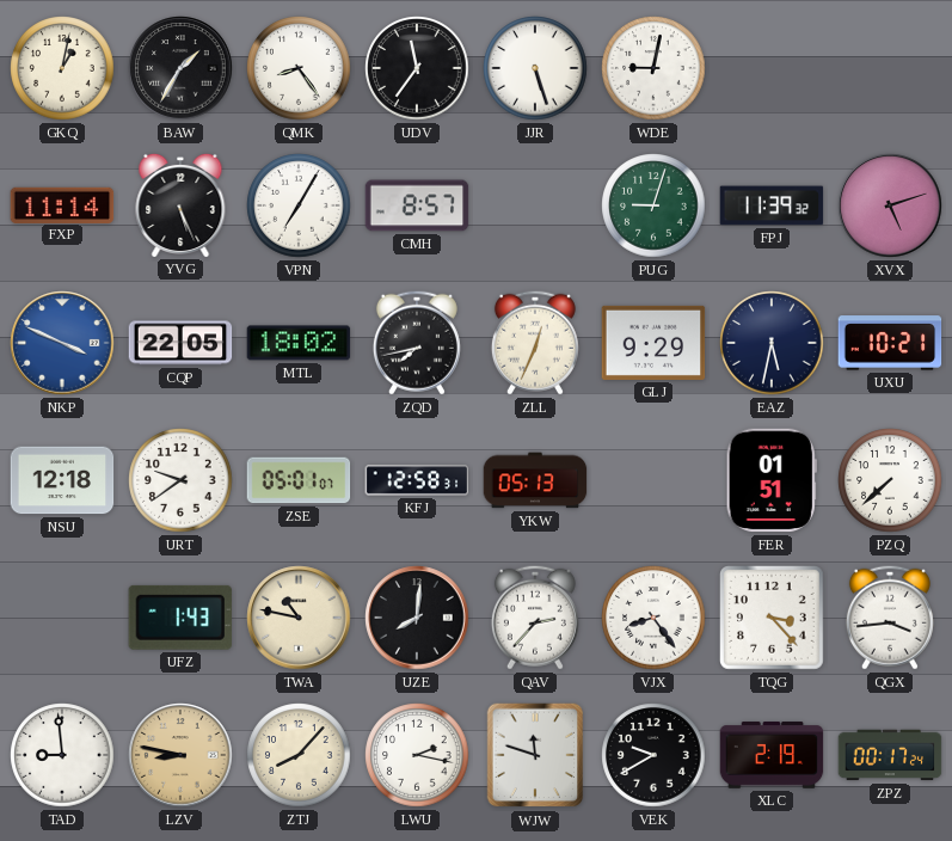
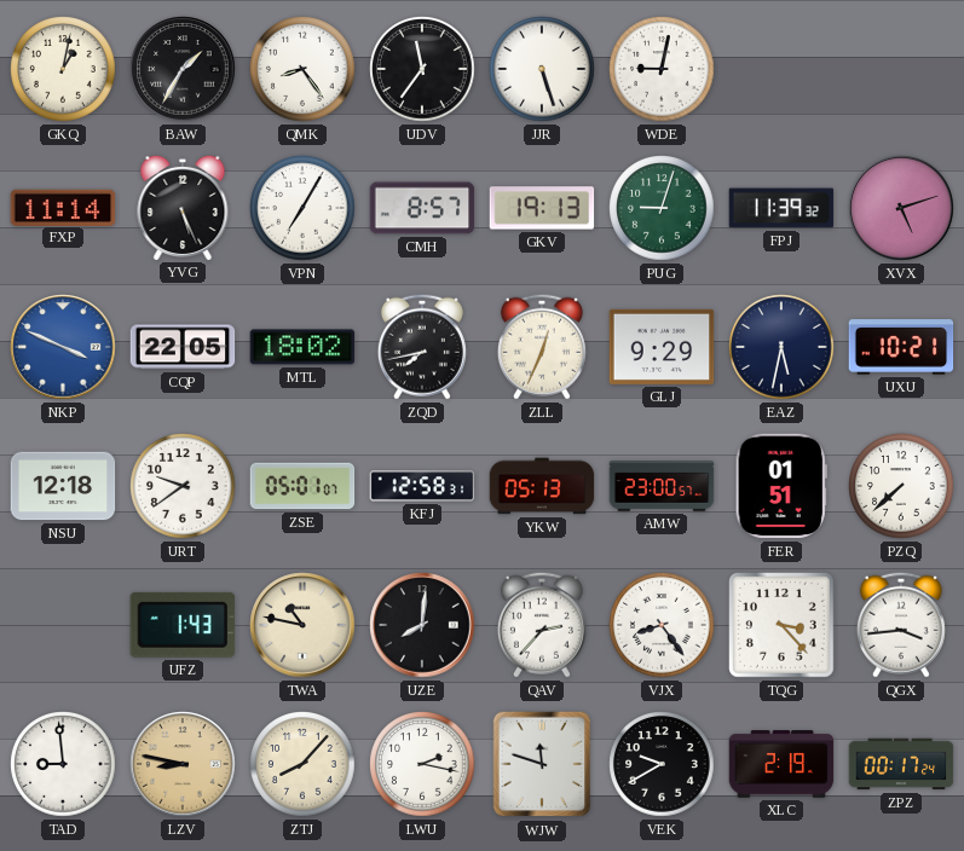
GKV: none -> 19:13
AMW: none -> 23:00
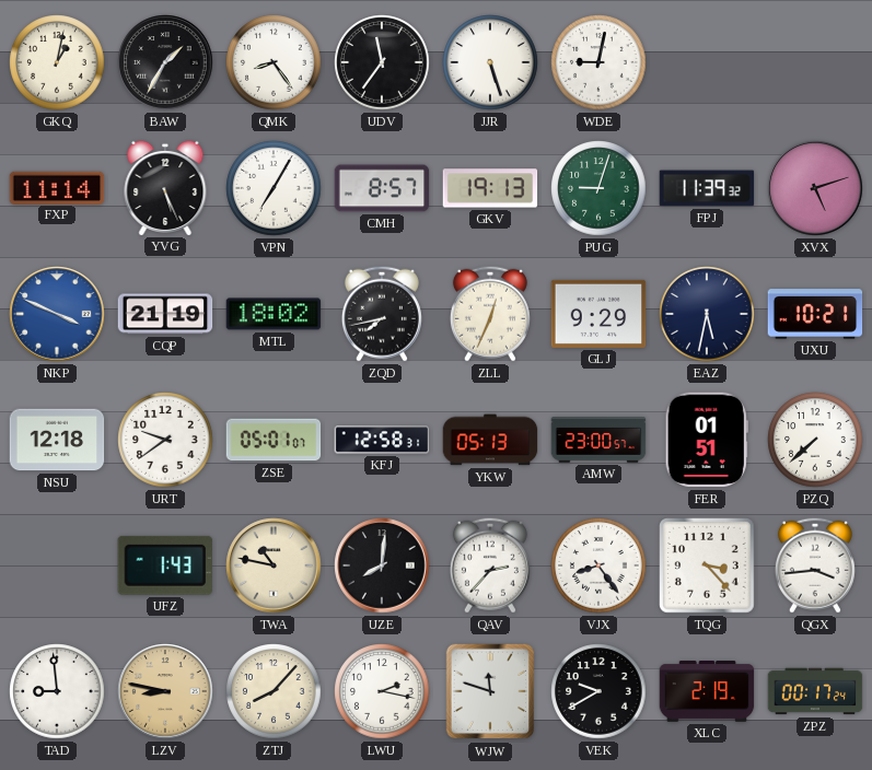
CQP: 22:05 -> 21:19
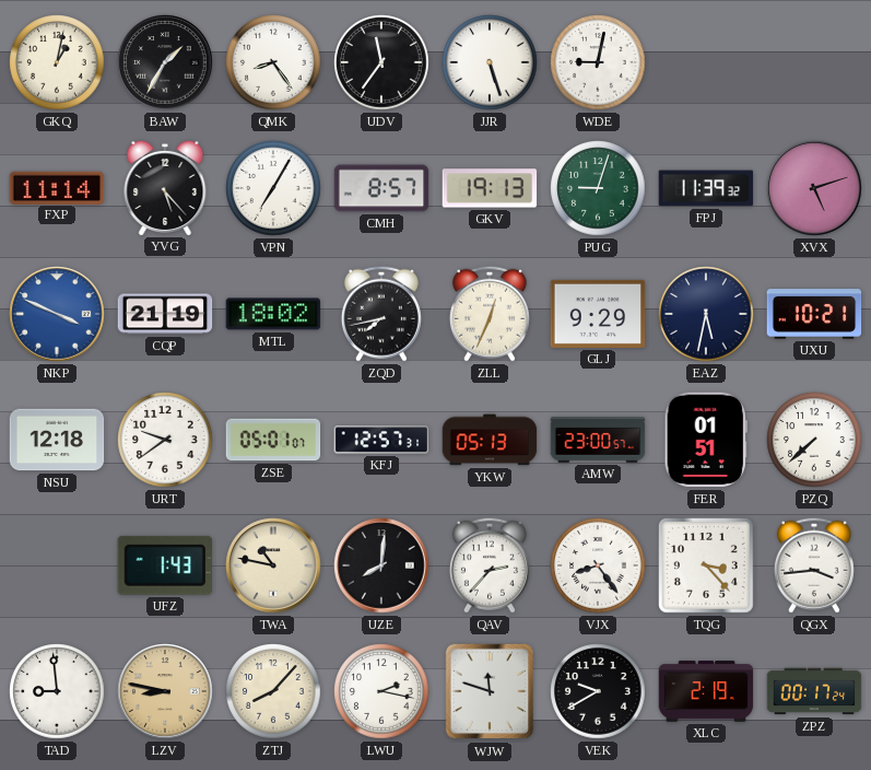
YVG: 5:26 -> 5:23
KFJ: 12:58 -> 12:57
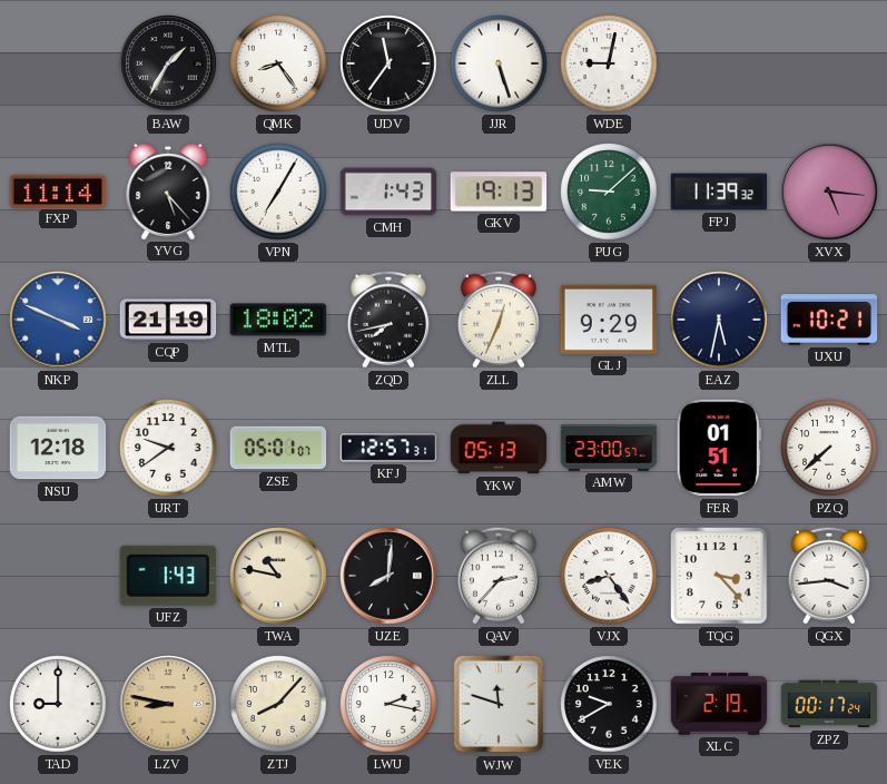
GKQ: 1:02 -> none
CMH: 8:57 -> 1:43
PUG: 9:03 -> 9:08
XVX: 5:12 -> 5:16
TAD: 8:59 -> 9:00
